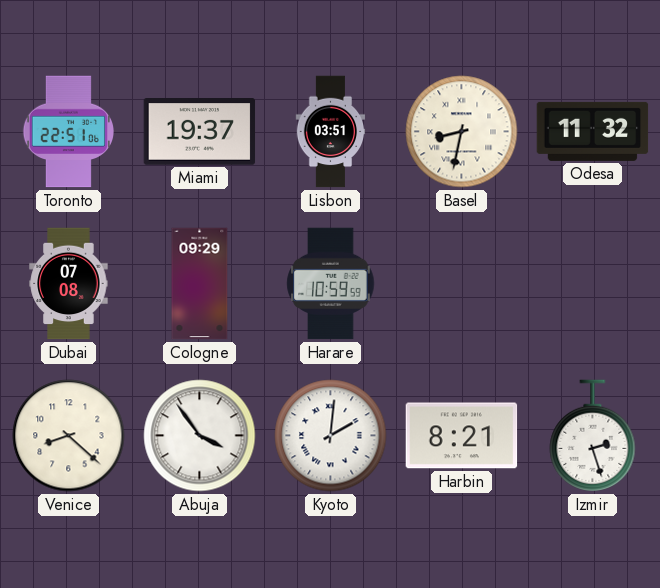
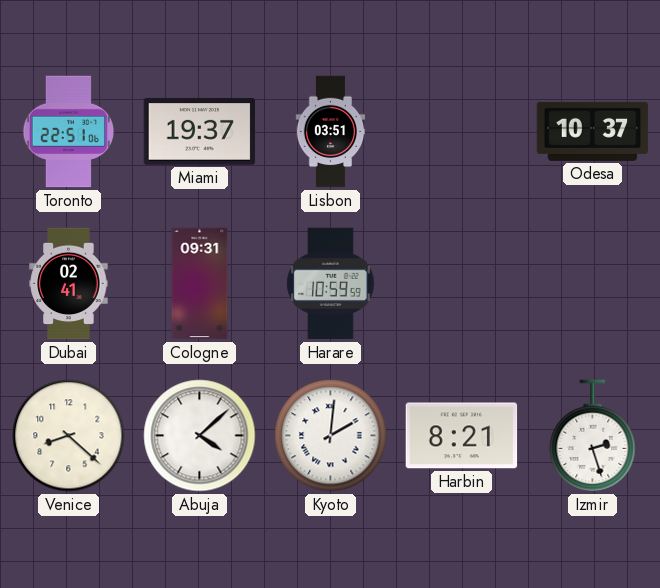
Basel: 8:32 -> none
Odesa: 11:32 -> 10:37
Dubai: 07:08 -> 02:41
Cologne: 09:29 -> 09:31
Abuja: 3:54 -> 4:08
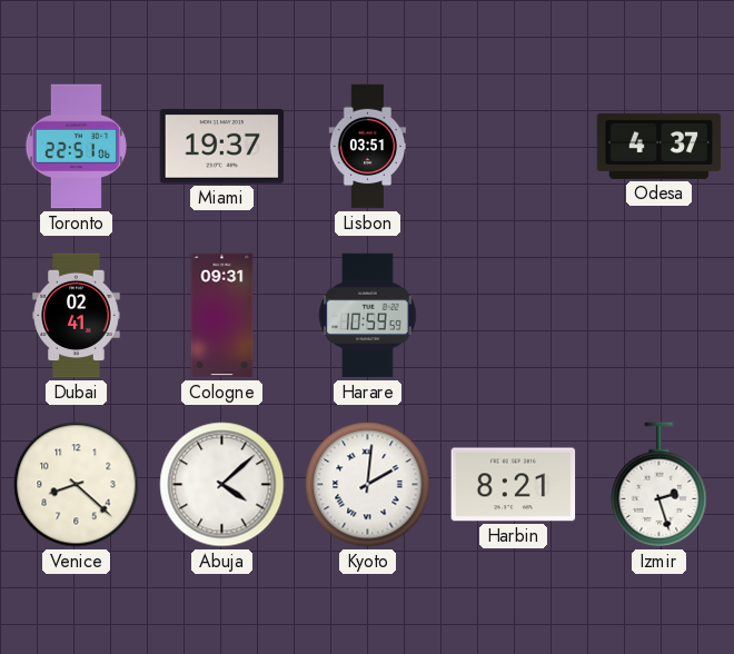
Odesa: 10:37 -> 4:37
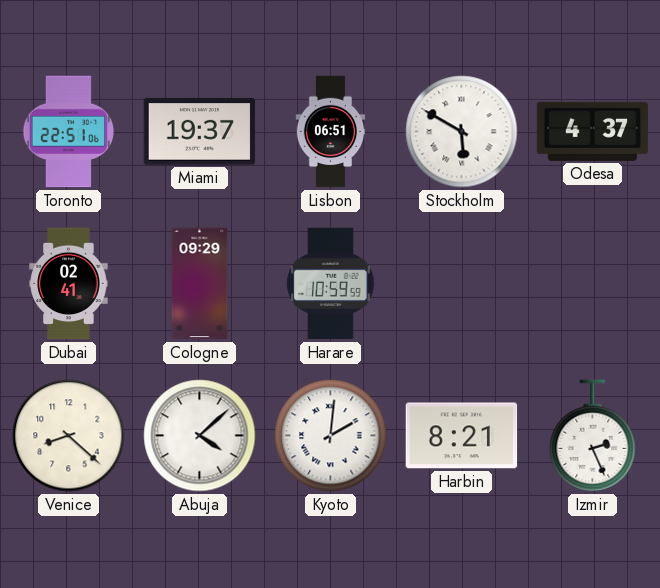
Lisbon: 03:51 -> 06:51
Stockholm: none -> 5:50
Cologne: 09:31 -> 09:29
Izmir: 2:27 -> 2:26
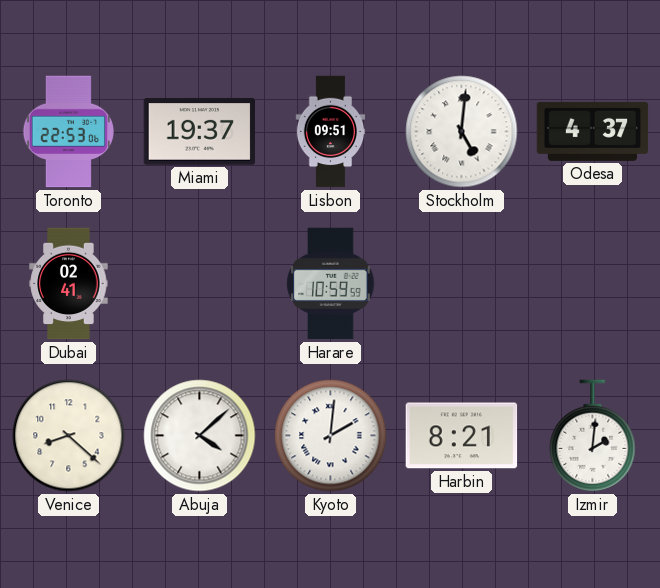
Toronto: 22:51 -> 22:53
Lisbon: 06:51 -> 09:51
Stockholm: 5:50 -> 5:01
Cologne: 09:29 -> none
Izmir: 2:26 -> 2:01
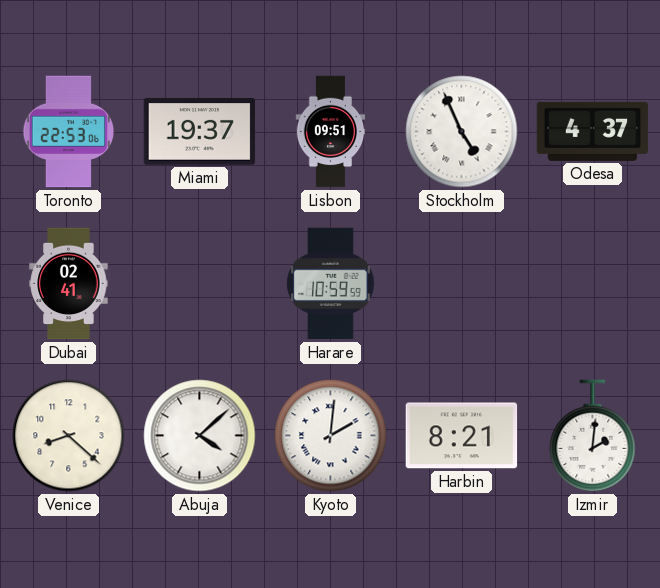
Stockholm: 5:01 -> 4:56
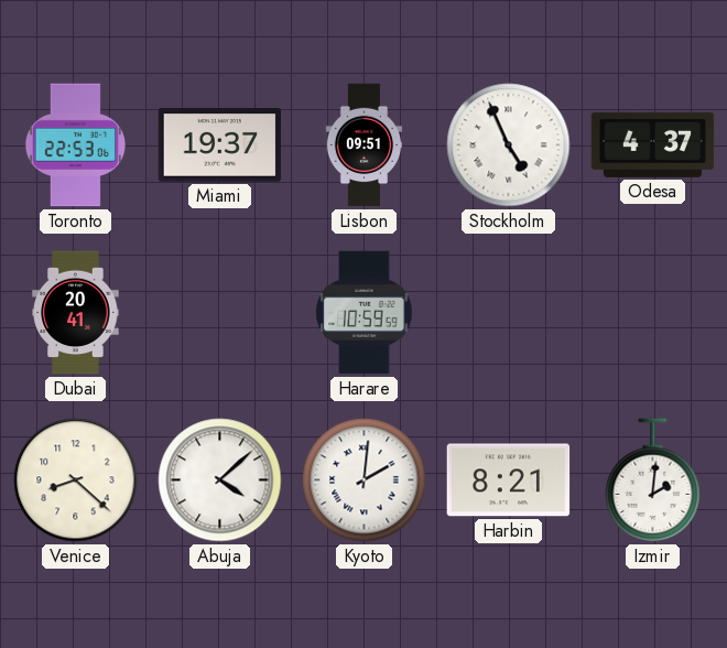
Dubai: 02:41 -> 20:41
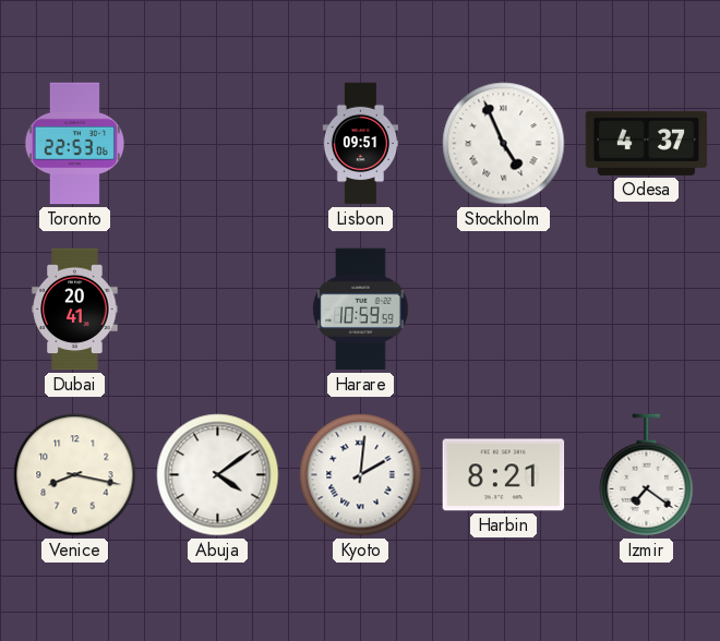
Miami: 19:37 -> none
Venice: 8:22 -> 8:17
Abuja: 4:08 -> 4:09
Izmir: 2:01 -> 7:21
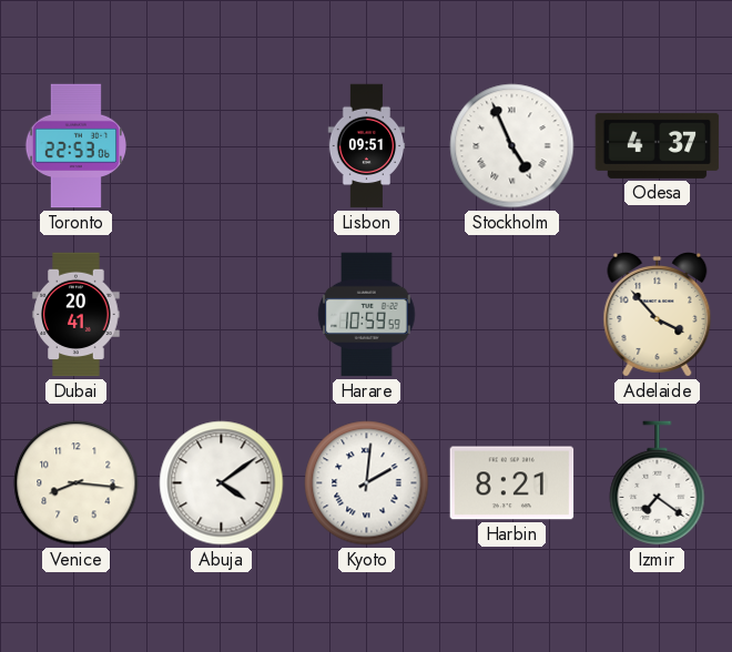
Adelaide: none -> 3:53
Venice: 8:17 -> 8:16
